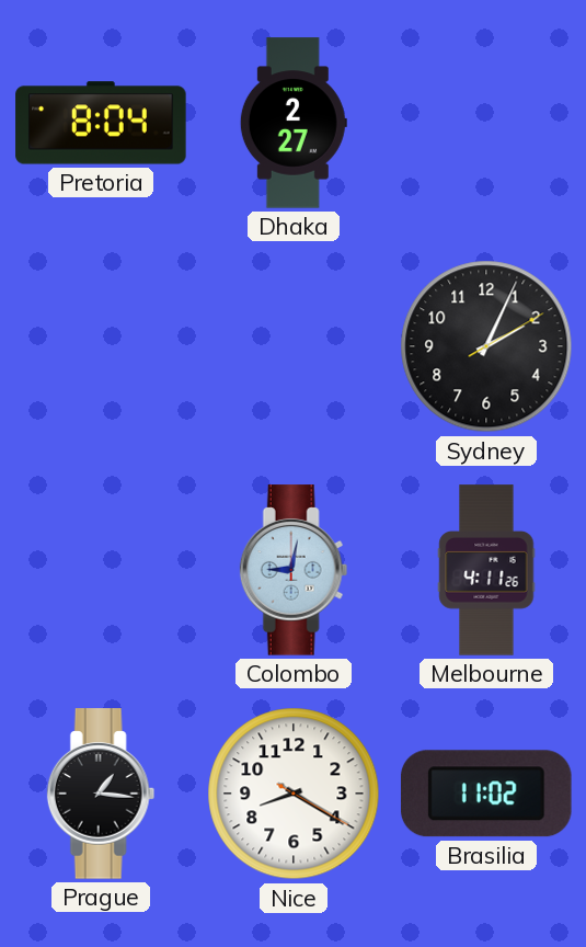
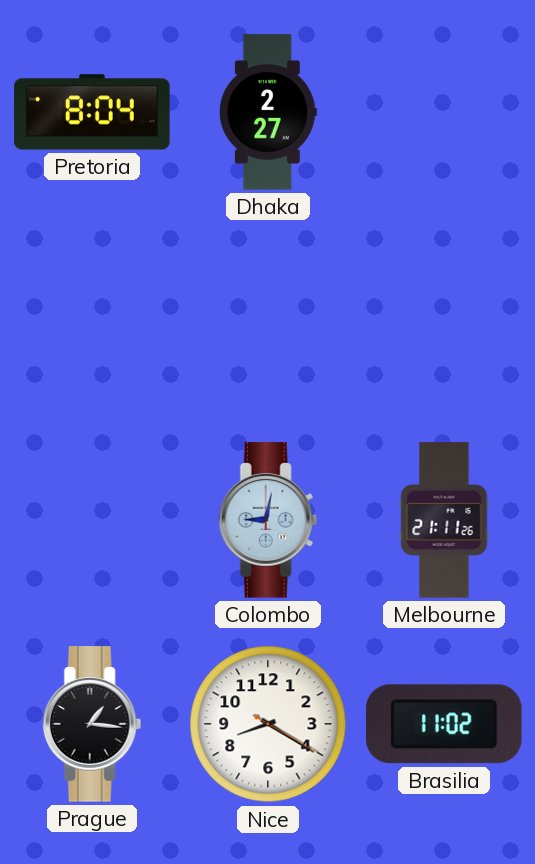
Sydney: 2:04 -> none
Melbourne: 4:11 -> 21:11
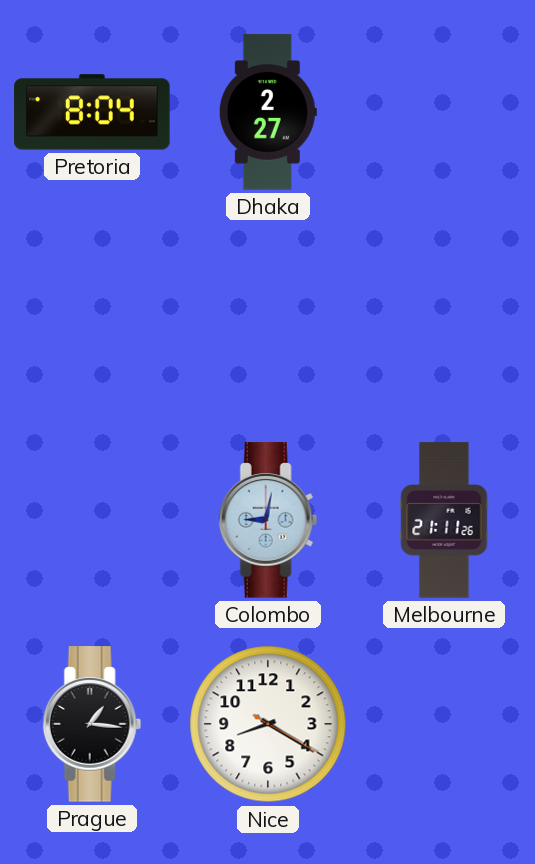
Brasilia: 11:02 -> none
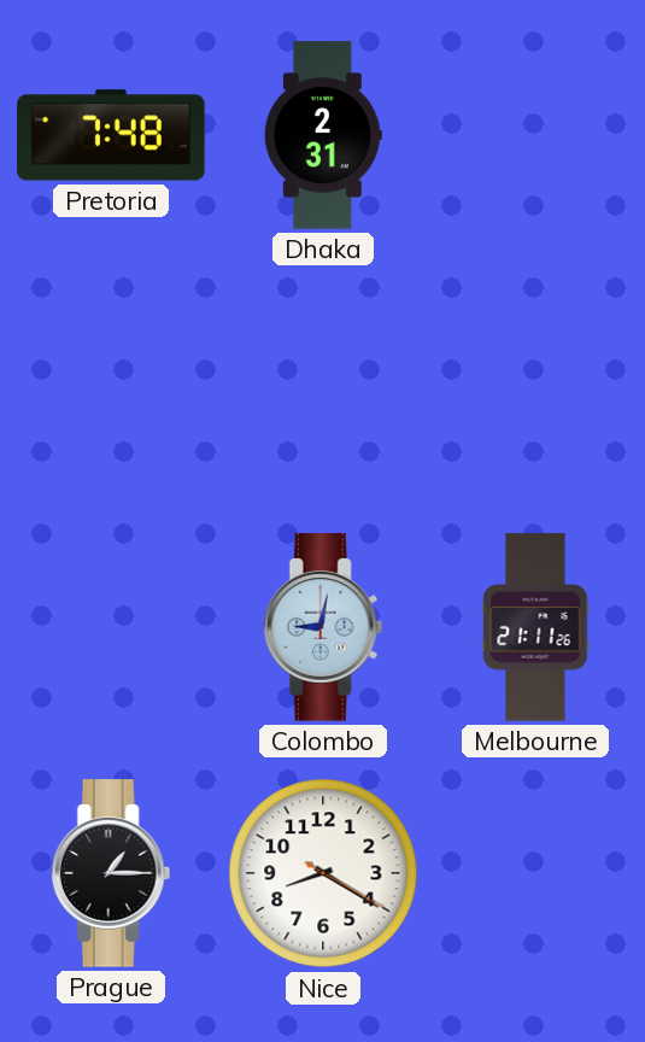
Pretoria: 8:04 -> 7:48
Dhaka: 2:27 -> 2:31
Prague: 1:16 -> 1:15
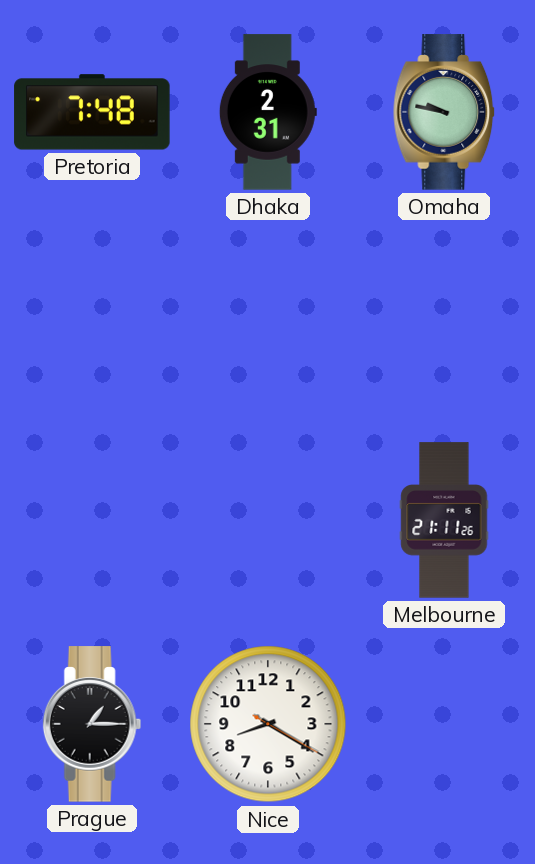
Omaha: none -> 9:47
Colombo: 9:02 -> none
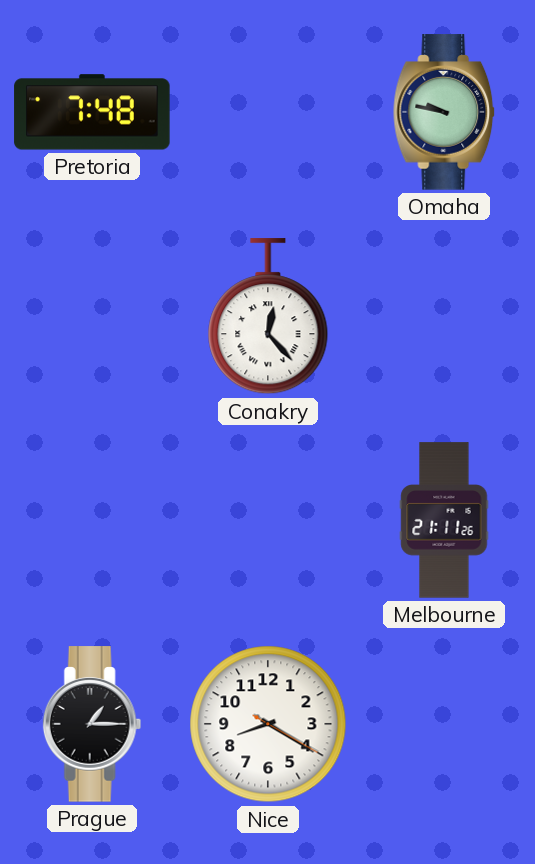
Dhaka: 2:31 -> none
Conakry: none -> 12:23
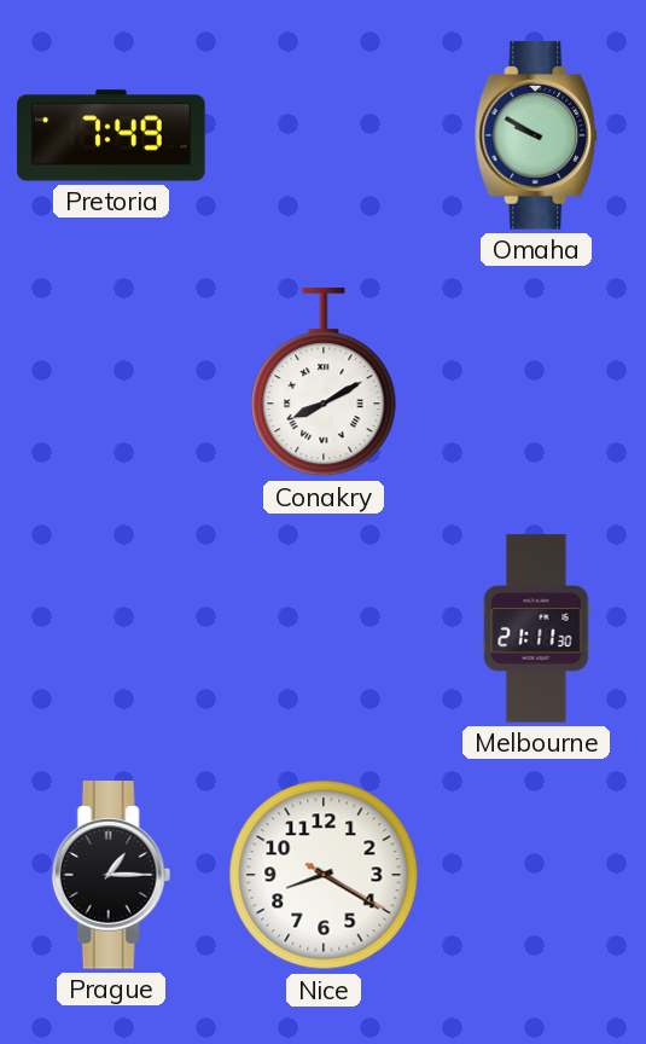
Pretoria: 7:48 -> 7:49
Omaha: 9:47 -> 9:50
Conakry: 12:23 -> 8:10
Melbourne: 21:11:26 -> 21:11:30
